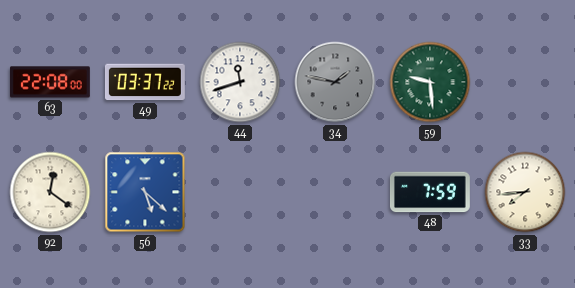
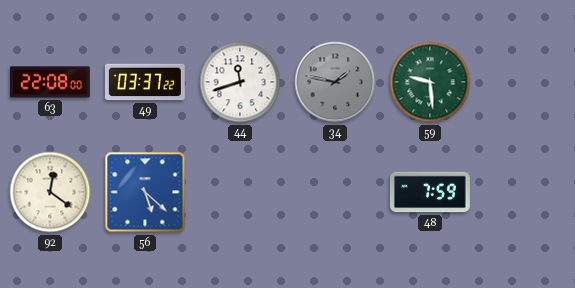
33: 7:44 -> none
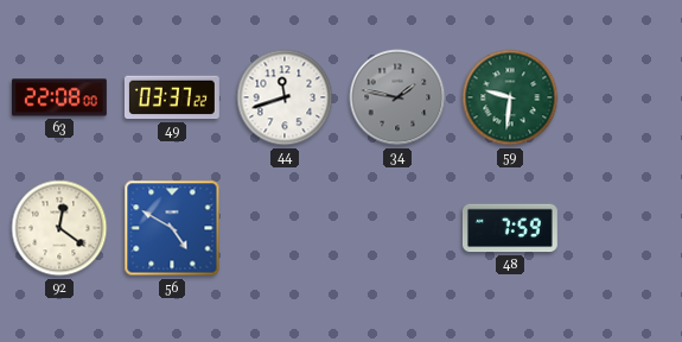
59: 9:29 -> 9:31
56: 5:22 -> 4:50
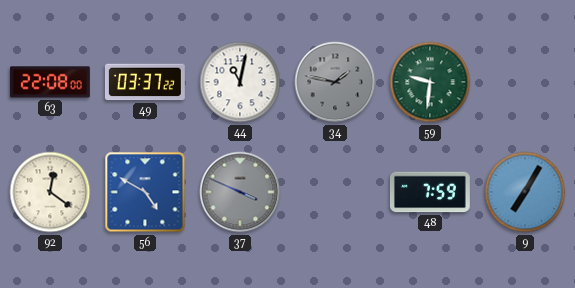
44: 11:42 -> 11:02
37: none -> 3:49
9: none -> 7:05
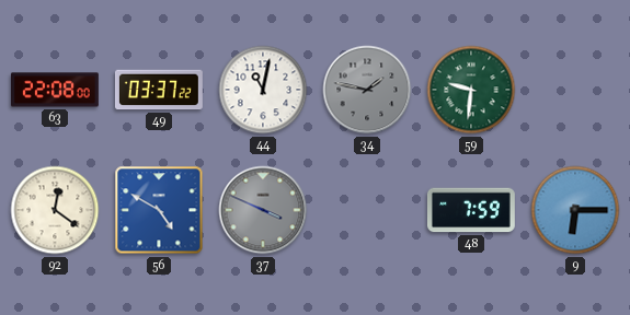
9: 7:05 -> 6:15
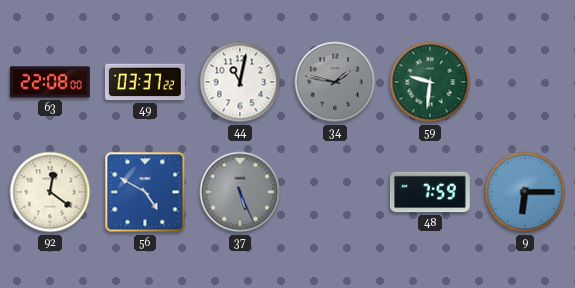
37: 3:49 -> 5:26
